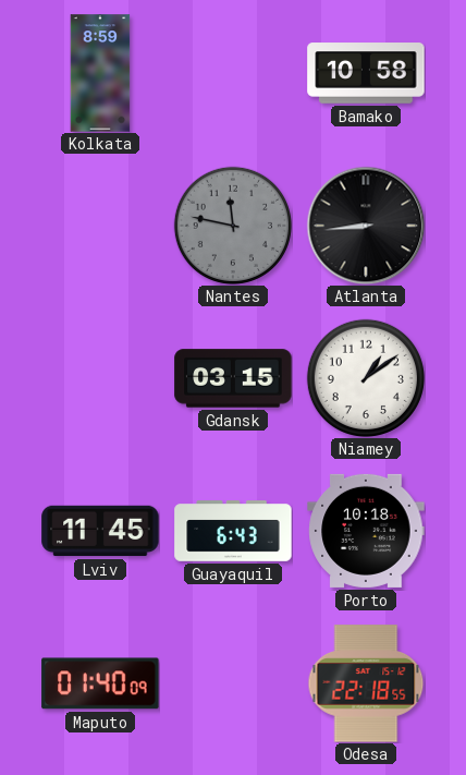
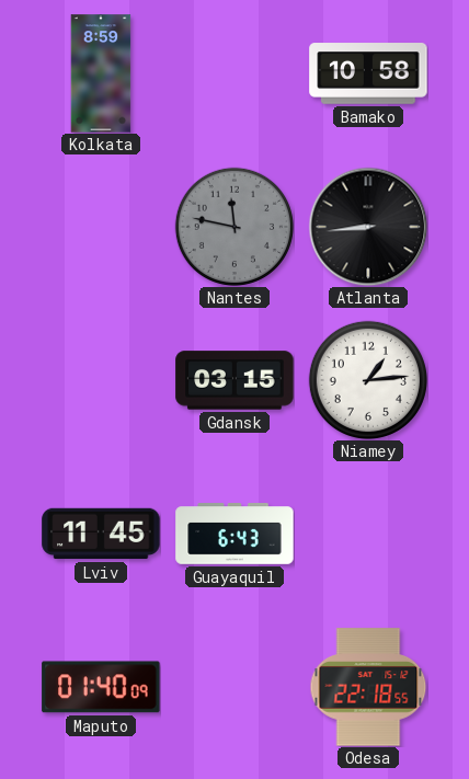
Niamey: 1:09 -> 1:14
Porto: 10:18 -> none
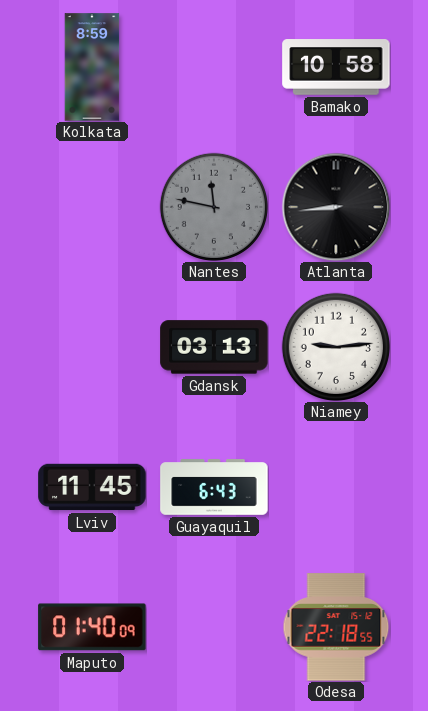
Gdansk: 03:15 -> 03:13
Niamey: 1:14 -> 9:14
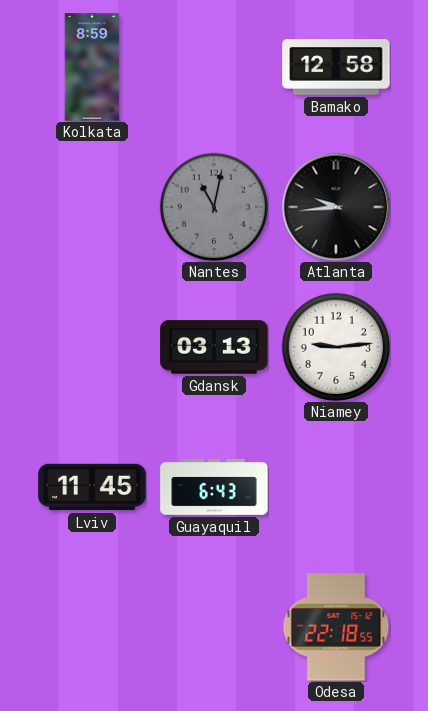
Bamako: 10:58 -> 12:58
Nantes: 11:47 -> 11:02
Atlanta: 8:44 -> 9:44
Maputo: 01:40 -> none
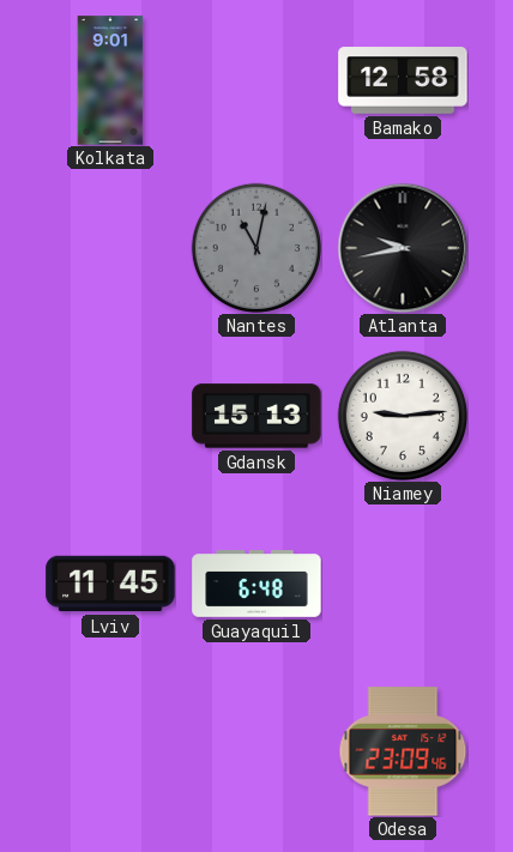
Kolkata: 8:59 -> 9:01
Atlanta: 9:44 -> 9:43
Gdansk: 03:13 -> 15:13
Guayaquil: 6:43 -> 6:48
Odesa: 22:18 -> 23:09
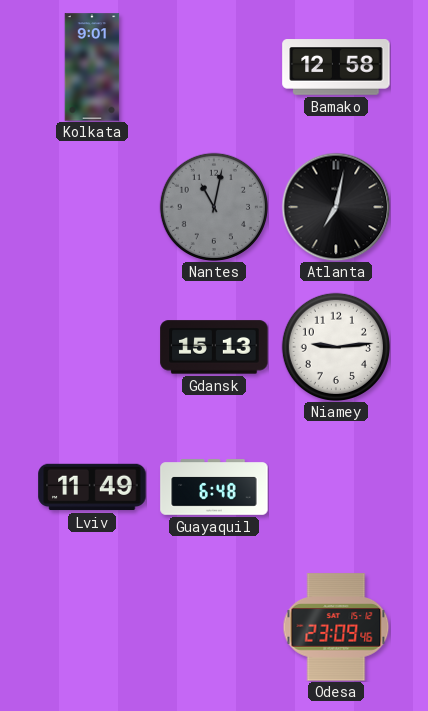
Atlanta: 9:43 -> 7:02
Lviv: 11:45 -> 11:49
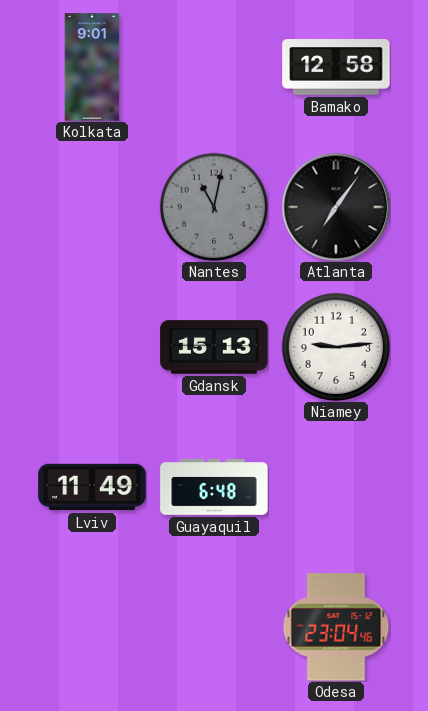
Atlanta: 7:02 -> 7:06
Odesa: 23:09 -> 23:04
